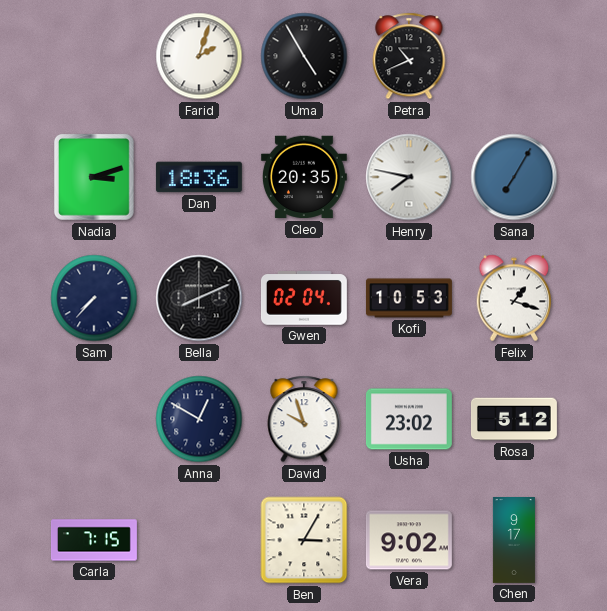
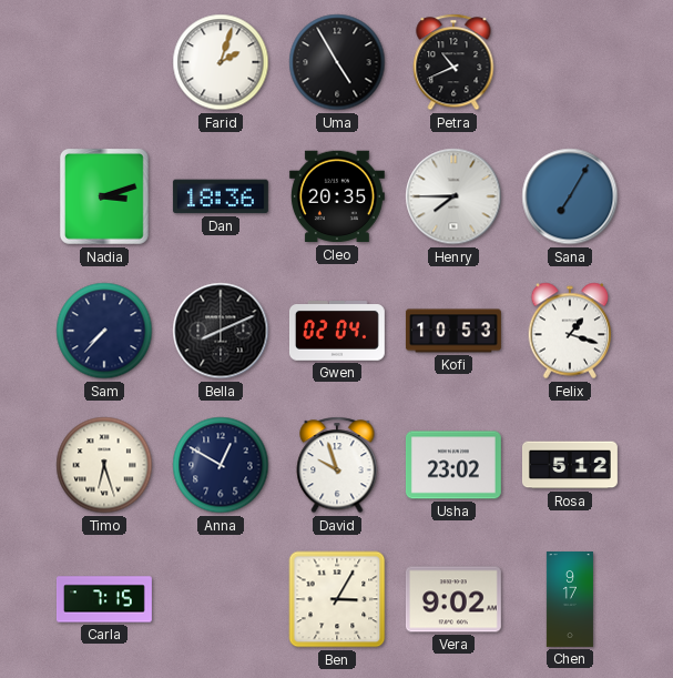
Henry: 7:47 -> 7:45
Timo: none -> 6:27
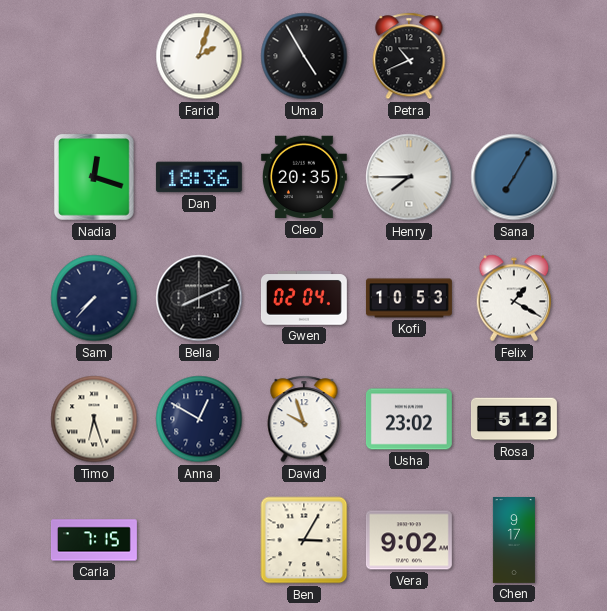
Nadia: 3:12 -> 12:18
Felix: 1:18 -> 1:20
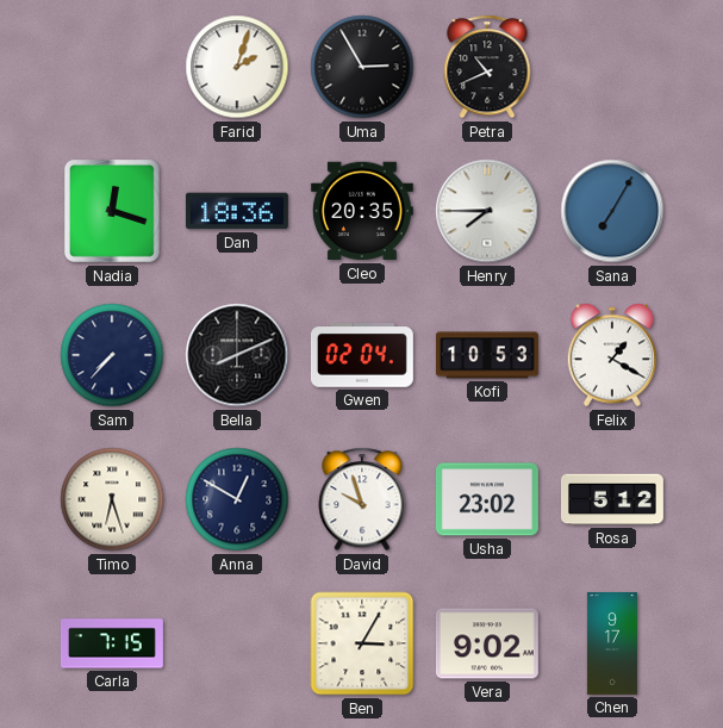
Uma: 4:55 -> 2:55
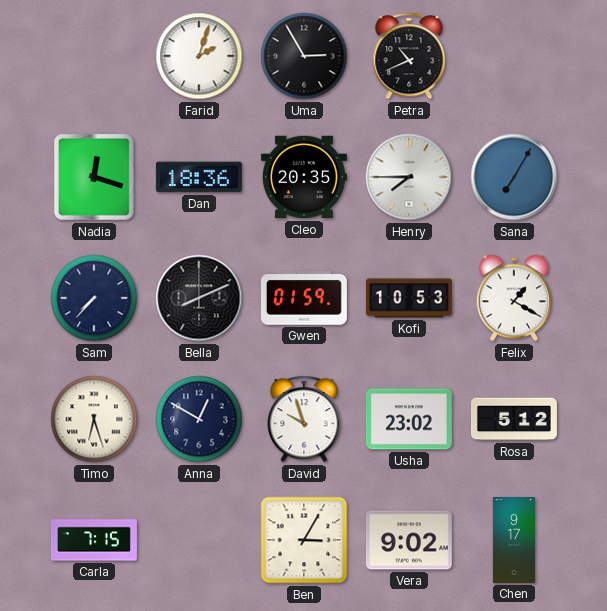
Gwen: 02:04 -> 01:59
